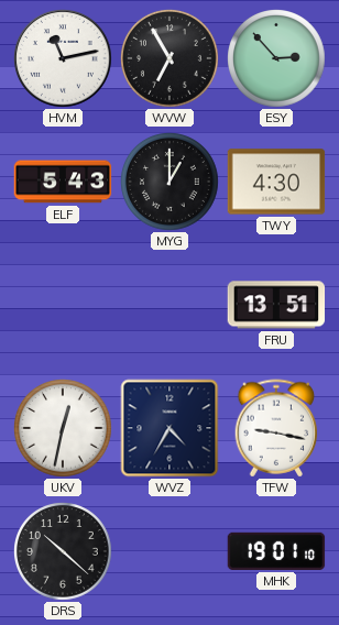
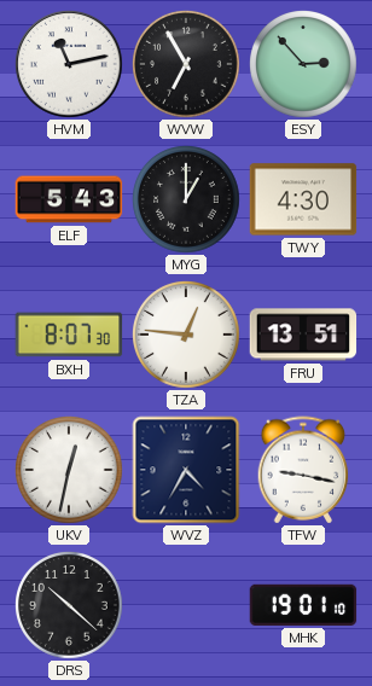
BXH: none -> 8:07
TZA: none -> 12:46
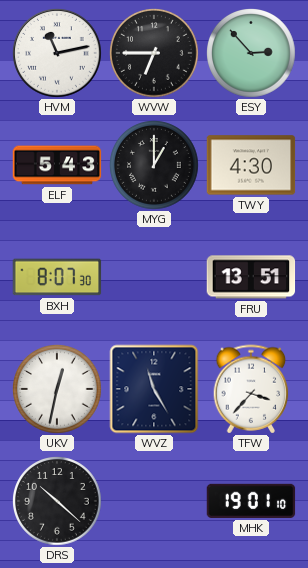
WVW: 6:55 -> 6:45
TZA: 12:46 -> none
WVZ: 4:35 -> 11:25
TFW: 9:17 -> 3:37
